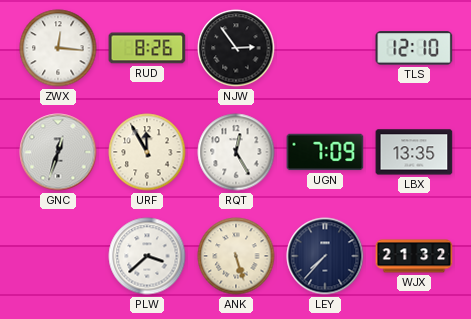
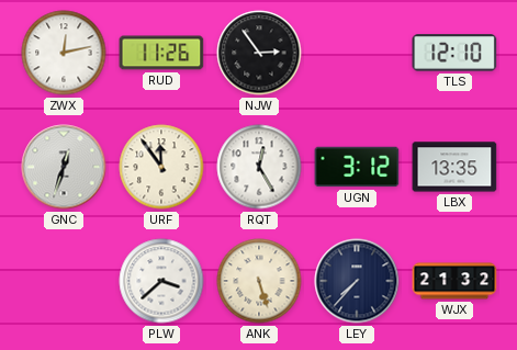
ZWX: 12:16 -> 12:13
RUD: 8:26 -> 11:26
URF: 11:55 -> 11:54
UGN: 7:09 -> 3:12
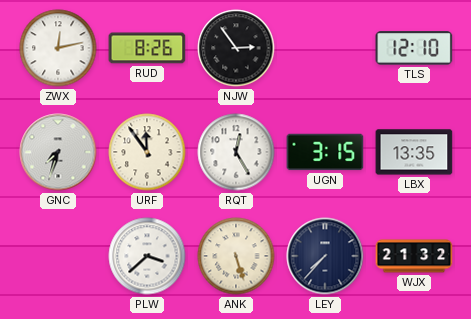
RUD: 11:26 -> 8:26
GNC: 12:33 -> 7:33
UGN: 3:12 -> 3:15
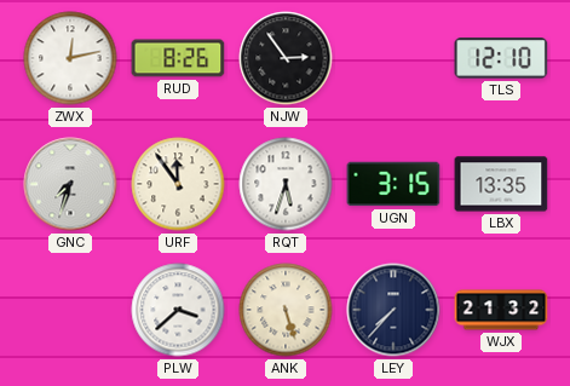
RQT: 12:25 -> 5:33
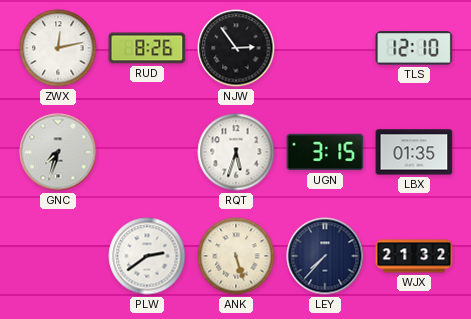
URF: 11:54 -> none
LBX: 13:35 -> 01:35
PLW: 3:38 -> 2:39
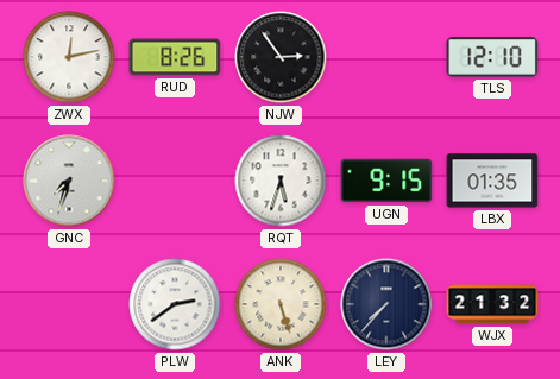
UGN: 3:15 -> 9:15
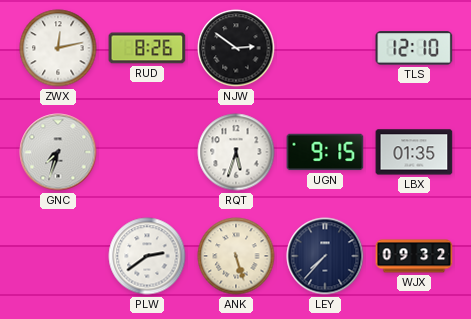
NJW: 2:54 -> 2:51
WJX: 21:32 -> 09:32
